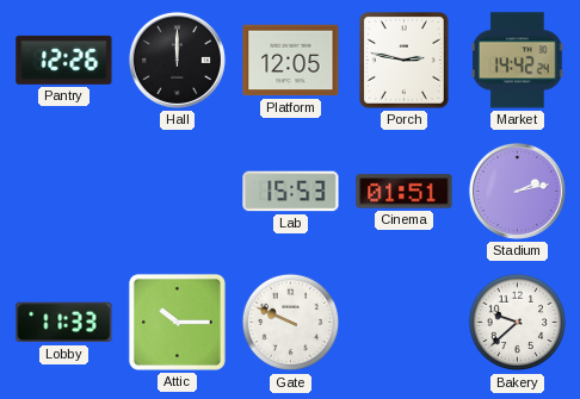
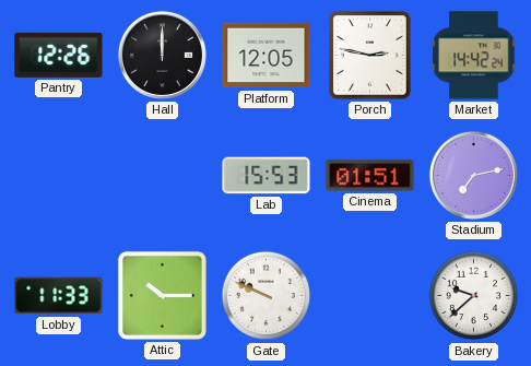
Stadium: 2:13 -> 7:13
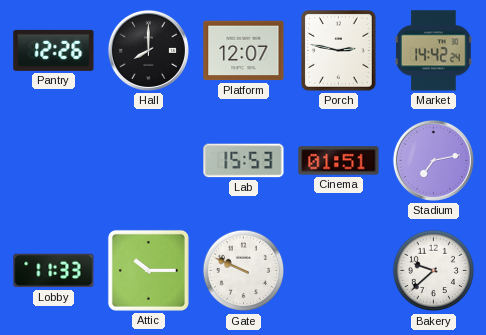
Hall: 12:00 -> 8:00
Platform: 12:05 -> 12:07
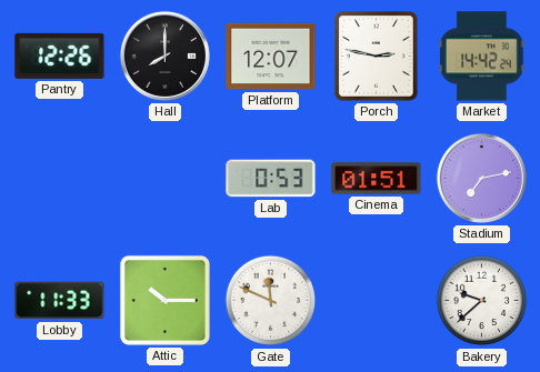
Lab: 15:53 -> 0:53
Gate: 9:49 -> 11:49
